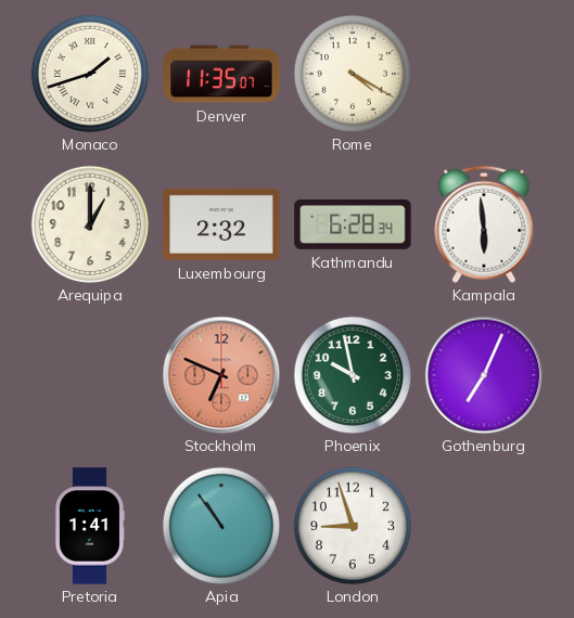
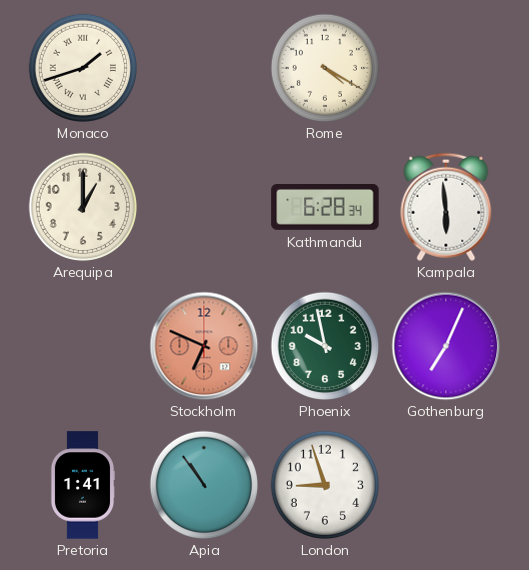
Denver: 11:35 -> none
Luxembourg: 2:32 -> none
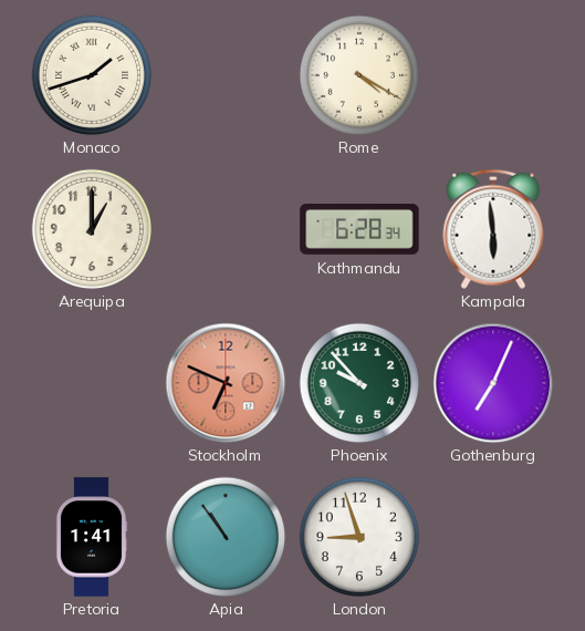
Phoenix: 9:58 -> 9:53
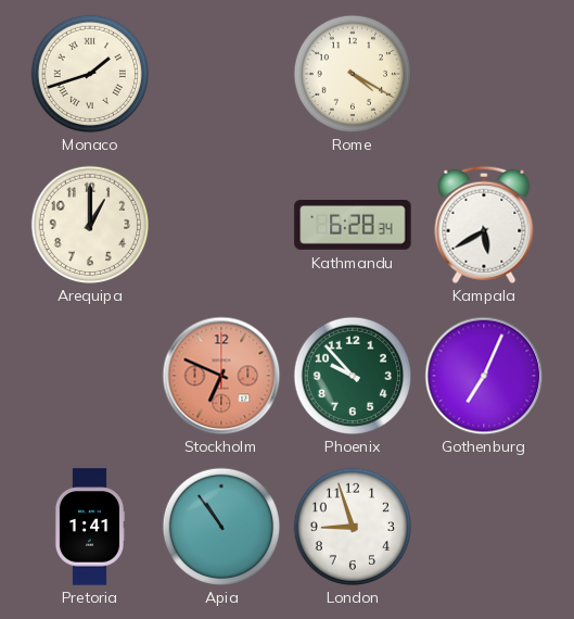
Kampala: 5:59 -> 5:40
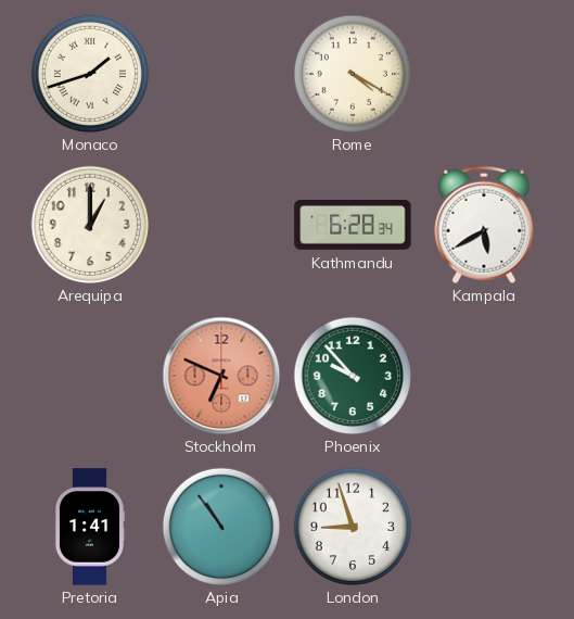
Gothenburg: 7:04 -> none
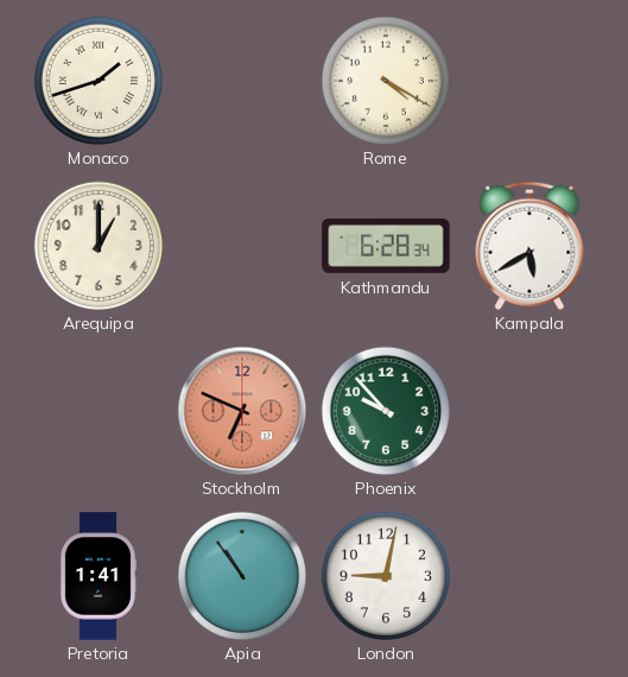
London: 8:57 -> 9:02
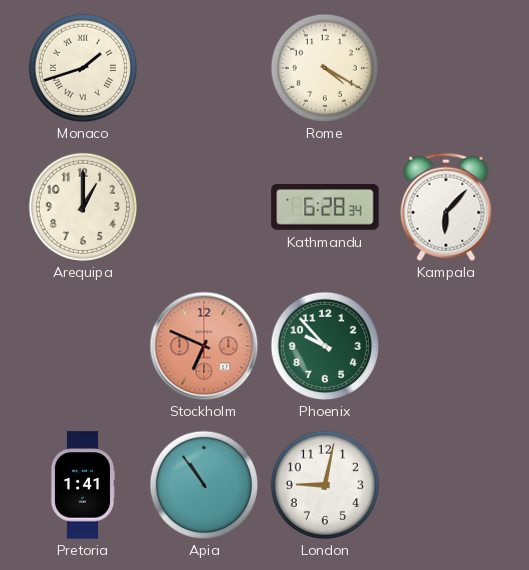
Kampala: 5:40 -> 6:07
